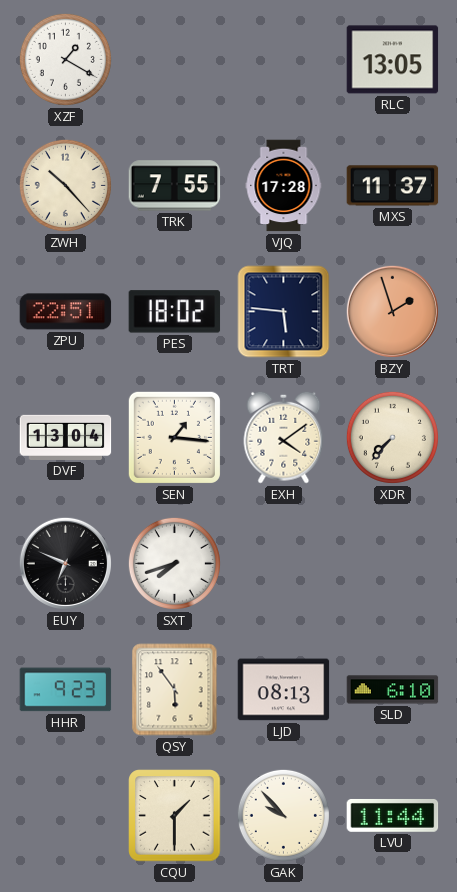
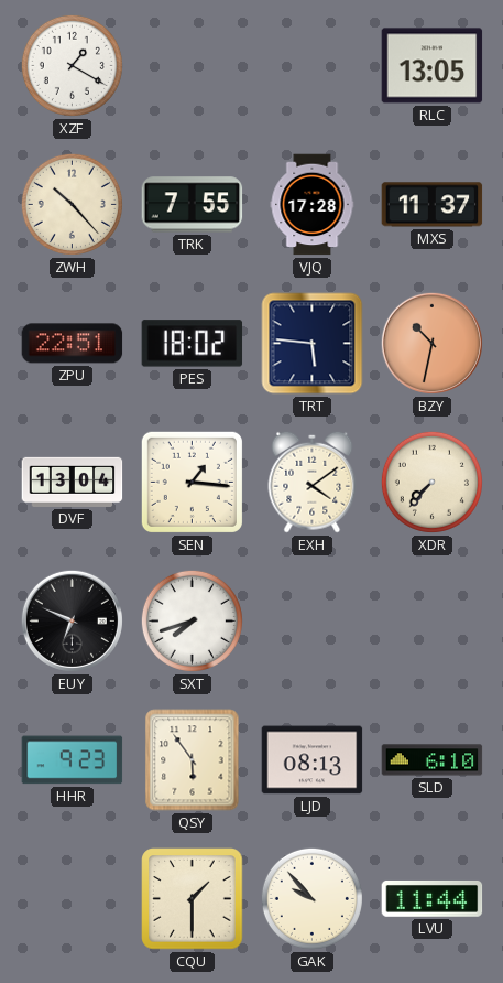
BZY: 1:57 -> 10:32
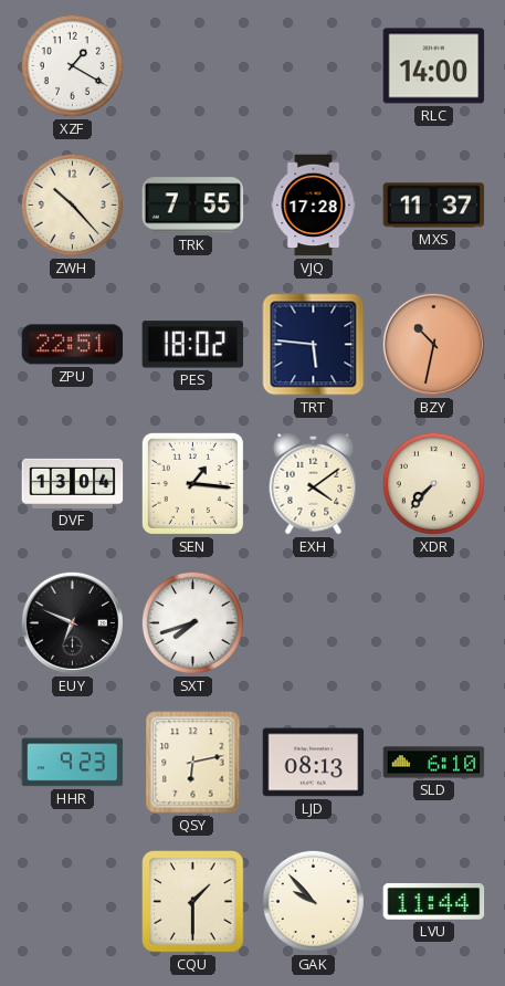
RLC: 13:05 -> 14:00
QSY: 5:54 -> 6:13
